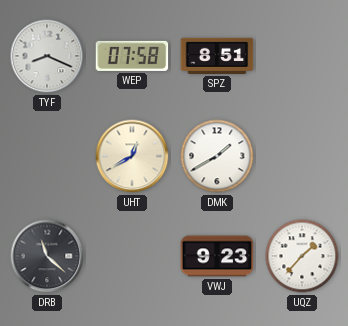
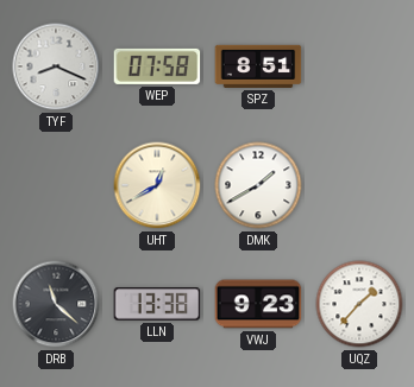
LLN: none -> 13:38
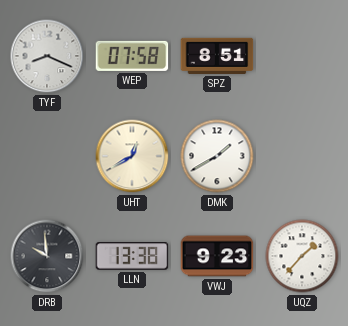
DRB: 11:22 -> 9:59
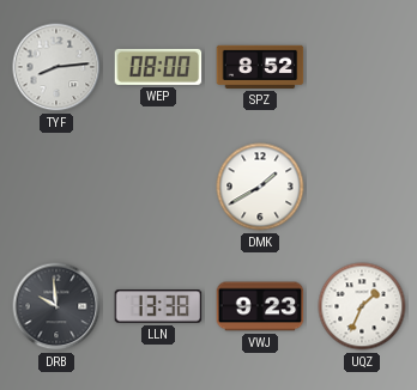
TYF: 8:19 -> 8:14
WEP: 07:58 -> 08:00
SPZ: 8:51 -> 8:52
UHT: 12:40 -> none
UQZ: 1:37 -> 1:34
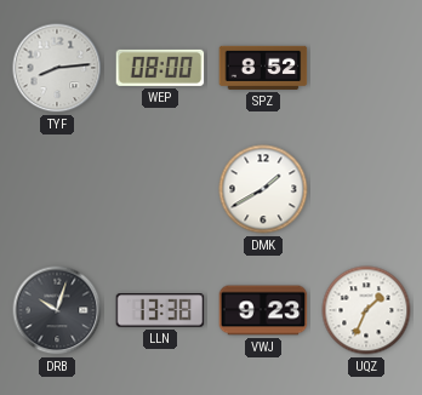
DRB: 9:59 -> 10:03
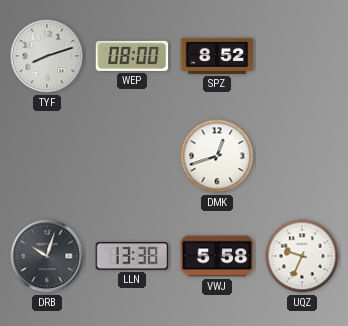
TYF: 8:14 -> 8:12
DMK: 1:40 -> 12:42
VWJ: 9:23 -> 5:58
UQZ: 1:34 -> 9:34
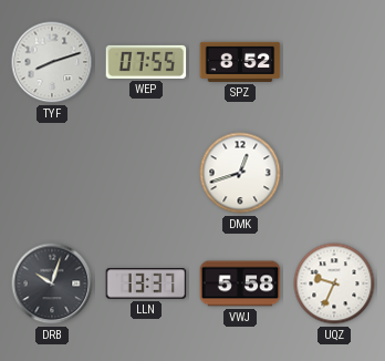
WEP: 08:00 -> 07:55
LLN: 13:38 -> 13:37
